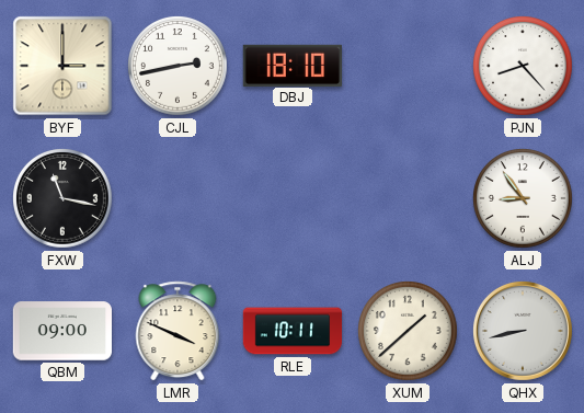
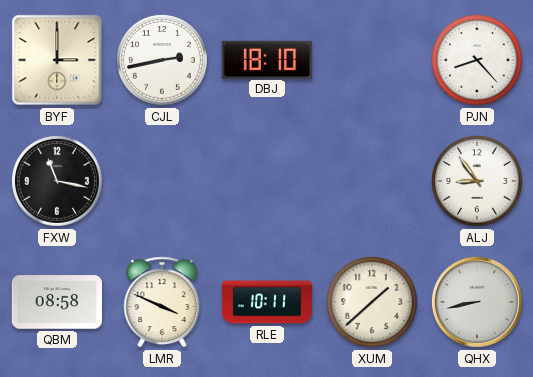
QBM: 09:00 -> 08:58
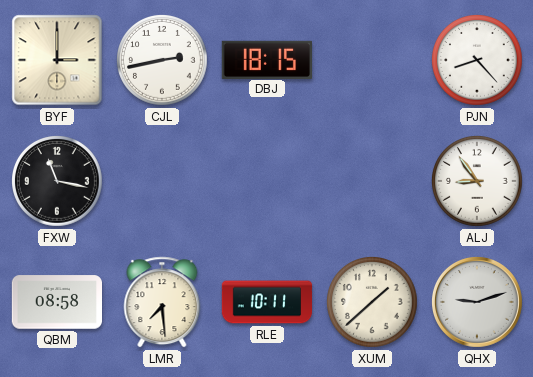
DBJ: 18:10 -> 18:15
LMR: 3:49 -> 7:29
QHX: 8:43 -> 9:12
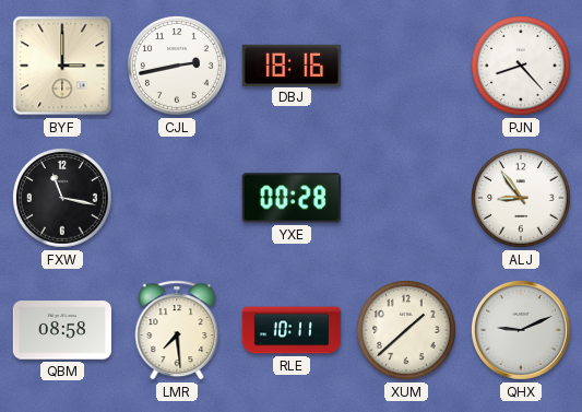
DBJ: 18:15 -> 18:16
YXE: none -> 00:28
QHX: 9:12 -> 9:11
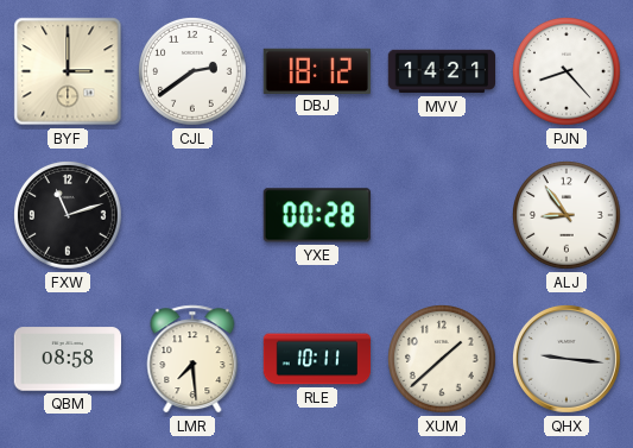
CJL: 2:43 -> 2:39
DBJ: 18:16 -> 18:12
MVV: none -> 14:21
FXW: 11:17 -> 11:12
QHX: 9:11 -> 9:16
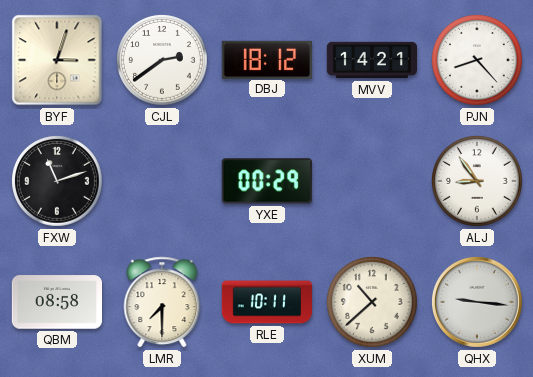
BYF: 3:00 -> 3:03
YXE: 00:28 -> 00:29
LMR: 7:29 -> 7:30
XUM: 1:38 -> 10:38
